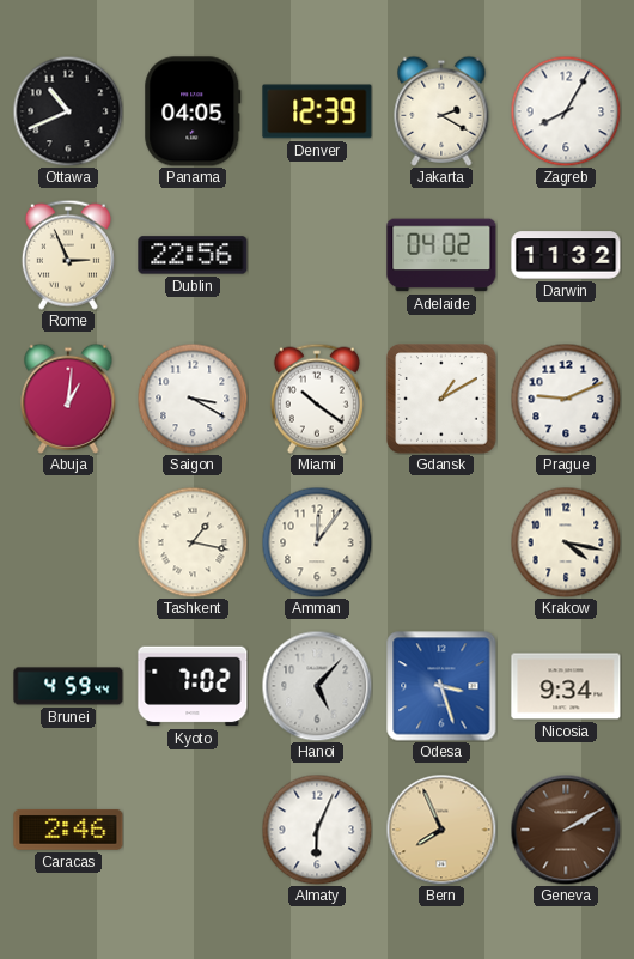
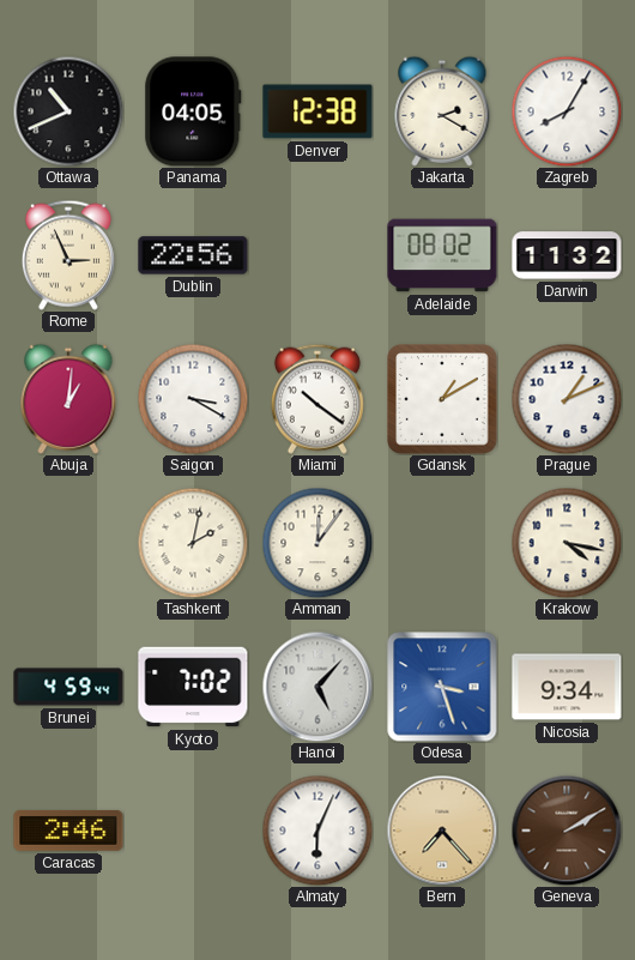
Denver: 12:39 -> 12:38
Adelaide: 04:02 -> 08:02
Prague: 9:11 -> 1:11
Tashkent: 1:17 -> 2:02
Bern: 7:56 -> 7:23
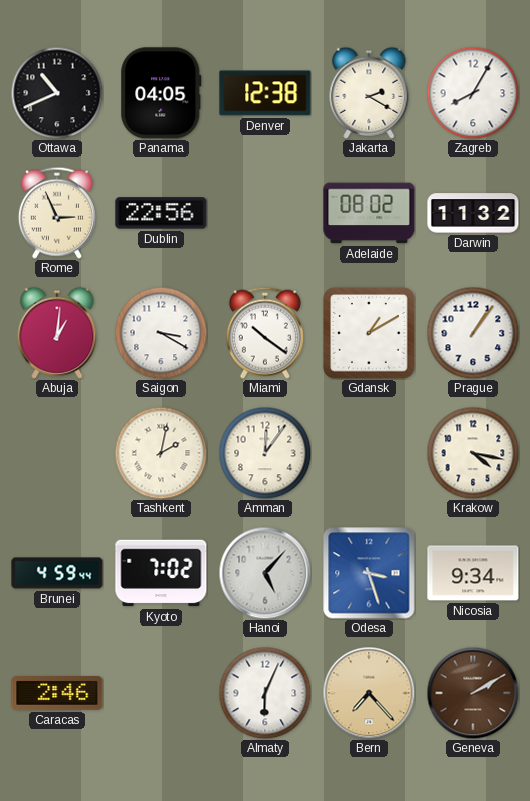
Prague: 1:11 -> 1:06
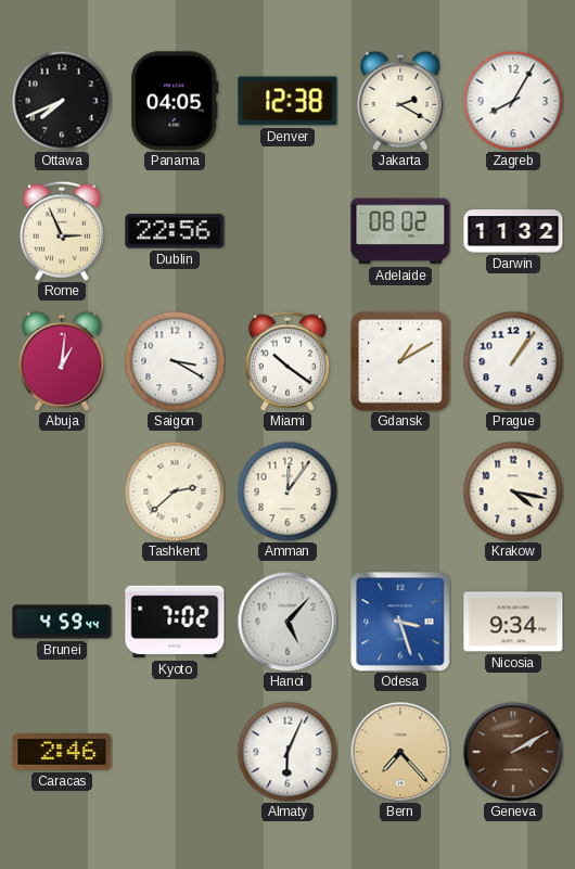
Ottawa: 10:41 -> 7:41
Tashkent: 2:02 -> 2:38
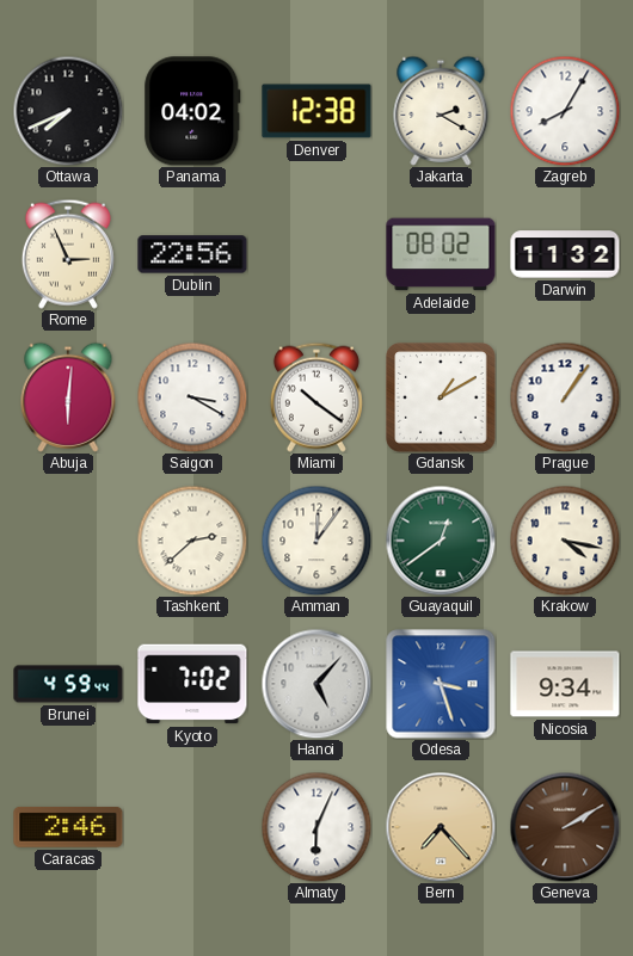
Panama: 04:05 -> 04:02
Abuja: 1:01 -> 6:01
Guayaquil: none -> 12:39
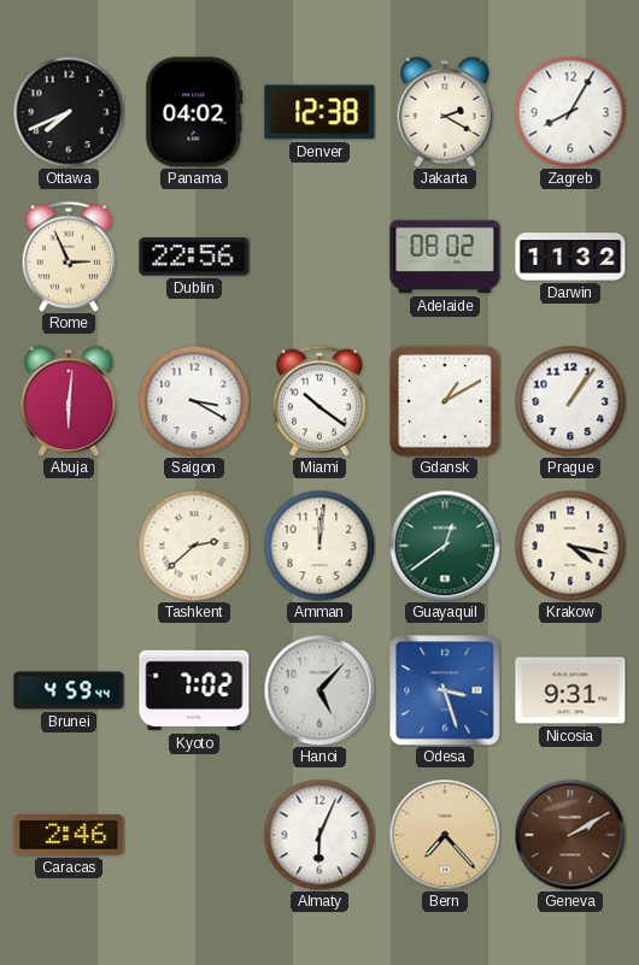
Amman: 12:06 -> 12:01
Nicosia: 9:34 -> 9:31
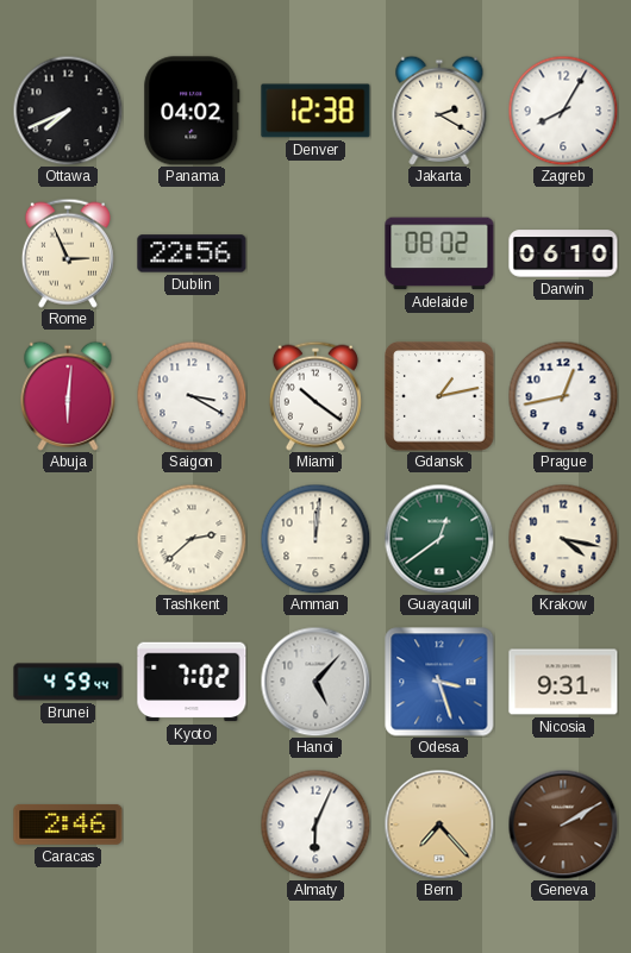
Darwin: 11:32 -> 06:10
Gdansk: 1:10 -> 1:13
Prague: 1:06 -> 12:43
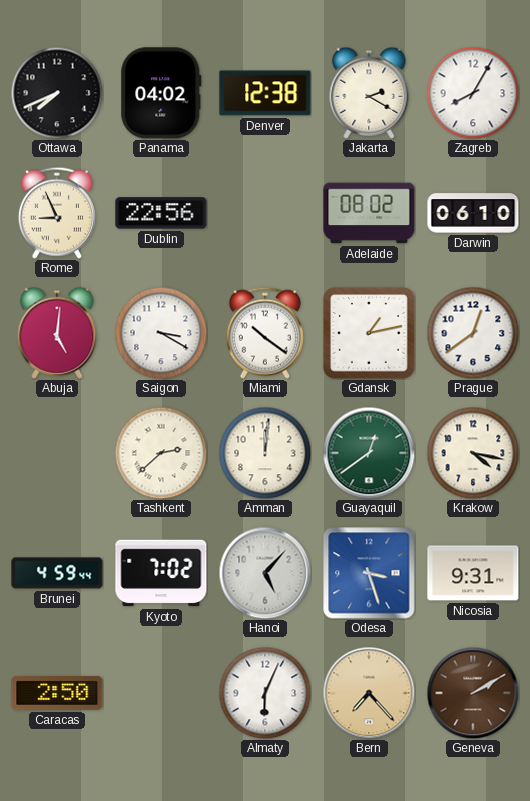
Rome: 2:56 -> 8:56
Abuja: 6:01 -> 5:01
Prague: 12:43 -> 12:39
Caracas: 2:46 -> 2:50
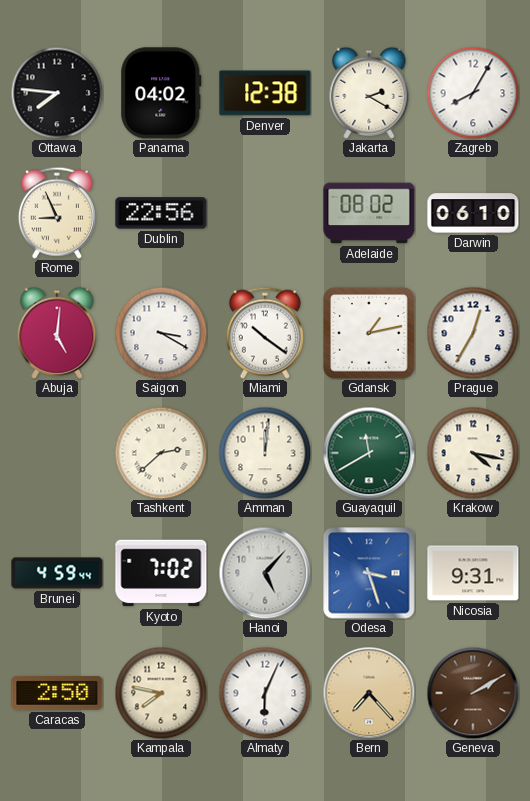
Ottawa: 7:41 -> 7:46
Prague: 12:39 -> 12:35
Guayaquil: 12:39 -> 11:40
Kampala: none -> 7:47
